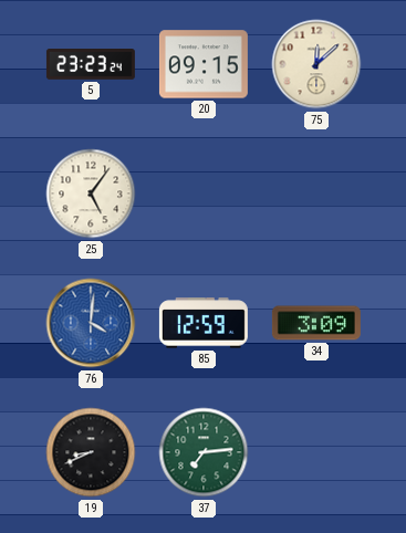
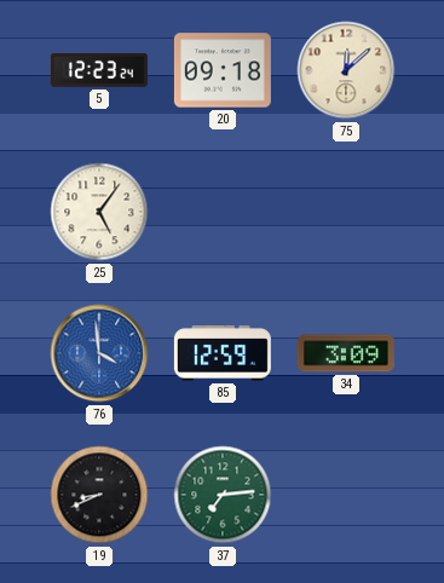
5: 23:23 -> 12:23
20: 09:15 -> 09:18
76: 4:01 -> 3:59
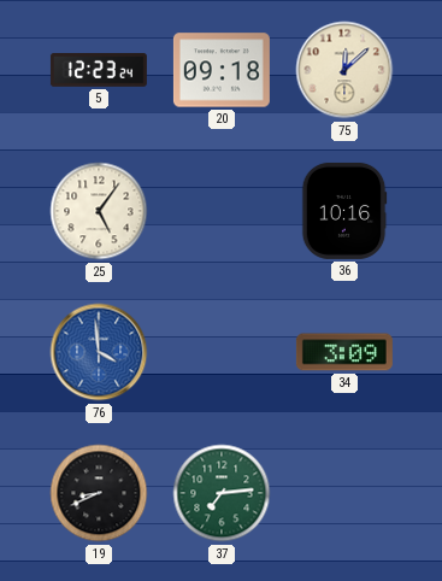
36: none -> 10:16
85: 12:59 -> none
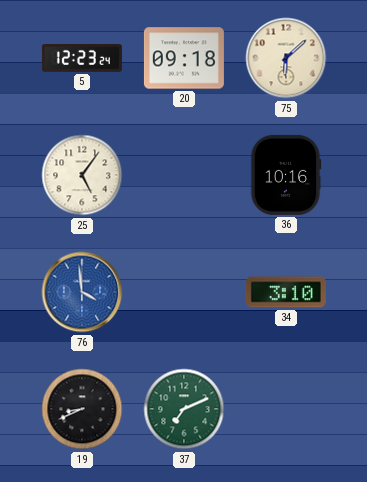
75: 12:08 -> 6:08
34: 3:09 -> 3:10
37: 7:14 -> 7:11
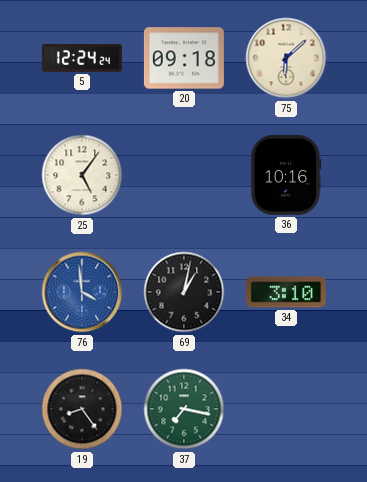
5: 12:23 -> 12:24
69: none -> 1:02
19: 8:41 -> 8:24
37: 7:11 -> 7:17
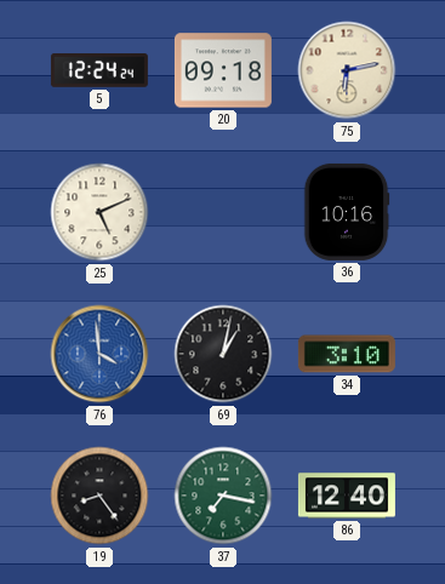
75: 6:08 -> 6:13
25: 5:06 -> 5:11
86: none -> 12:40
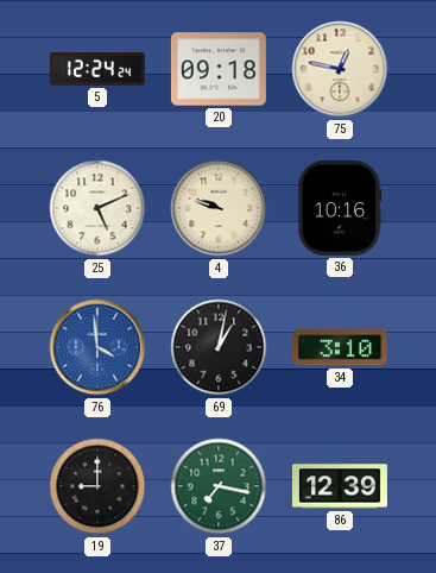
75: 6:13 -> 12:47
4: none -> 9:48
19: 8:24 -> 9:00
86: 12:40 -> 12:39
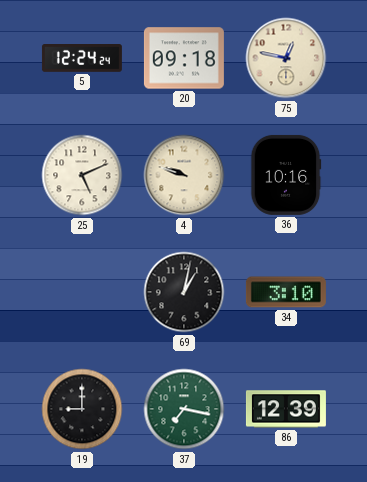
76: 3:59 -> none
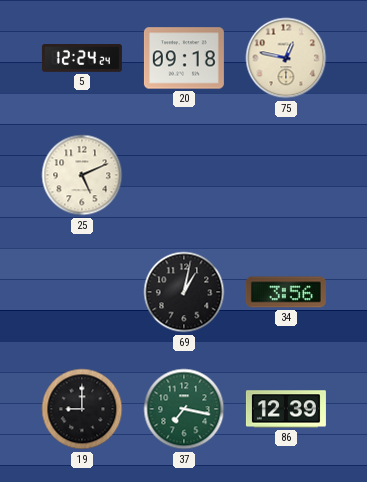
4: 9:48 -> none
36: 10:16 -> none
34: 3:10 -> 3:56
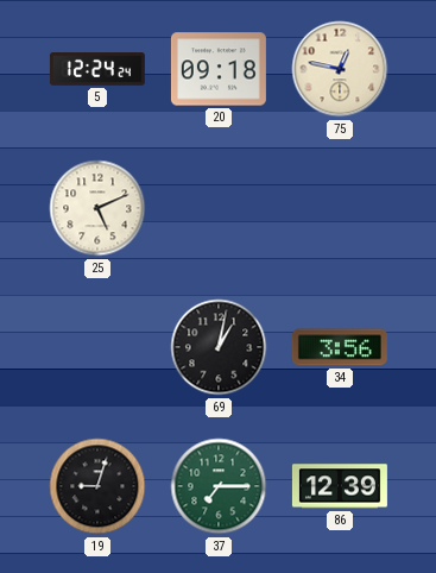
19: 9:00 -> 9:03
37: 7:17 -> 7:15
